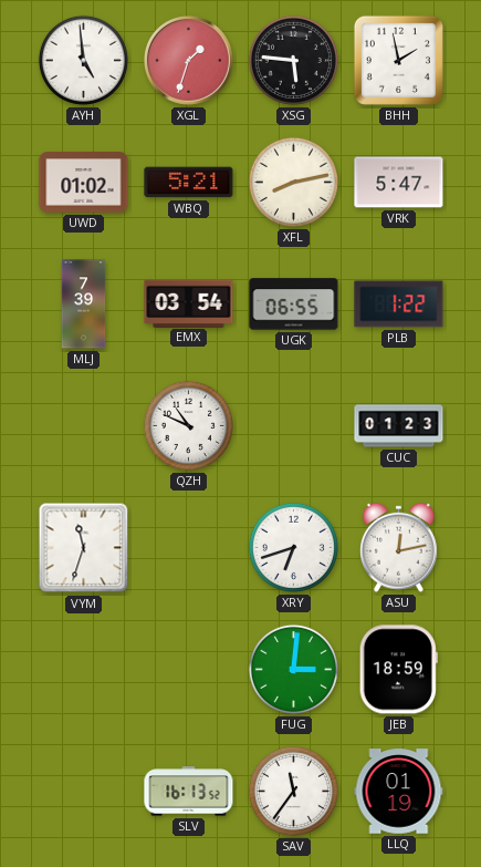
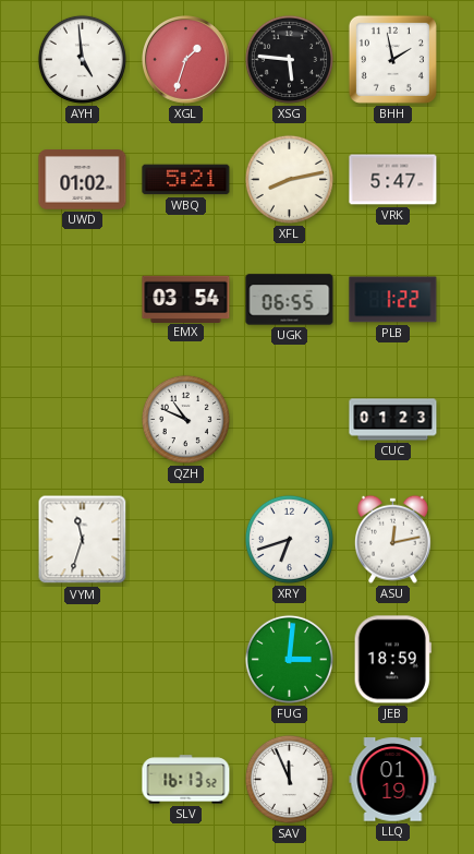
MLJ: 7:39 -> none
SAV: 11:36 -> 11:56
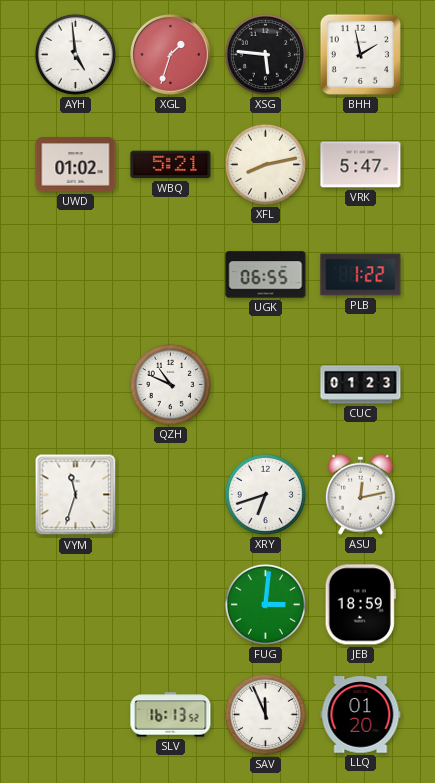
EMX: 03:54 -> none
LLQ: 01:19 -> 01:20
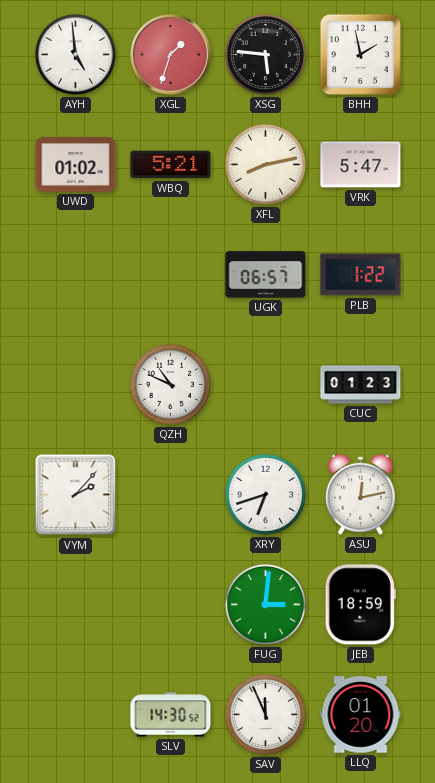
UGK: 06:55 -> 06:57
VYM: 11:33 -> 2:07
SLV: 16:13 -> 14:30
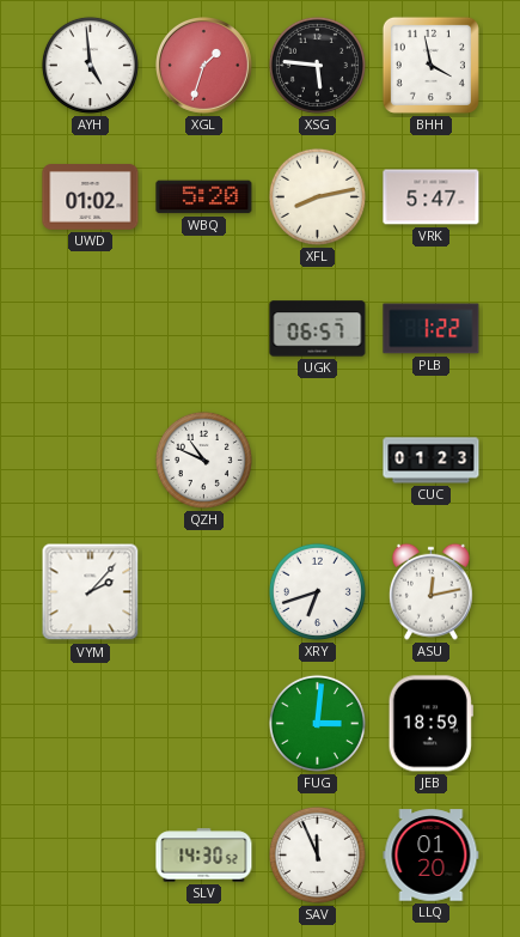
BHH: 1:58 -> 3:58
WBQ: 5:21 -> 5:20
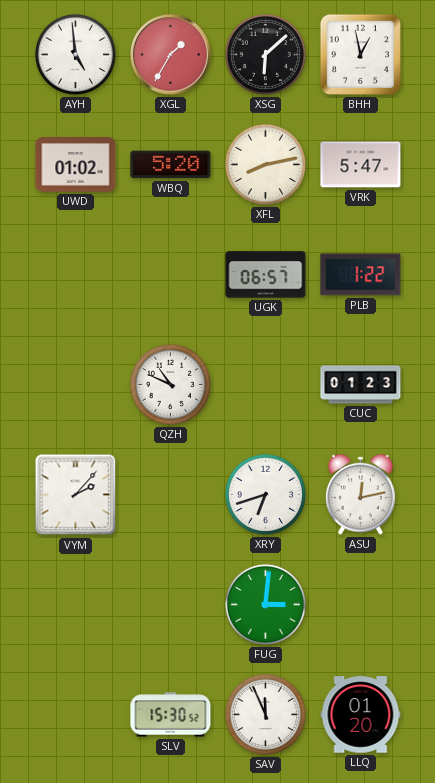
XGL: 1:33 -> 1:35
XSG: 5:46 -> 6:08
BHH: 3:58 -> 12:58
JEB: 18:59 -> none
SLV: 14:30 -> 15:30
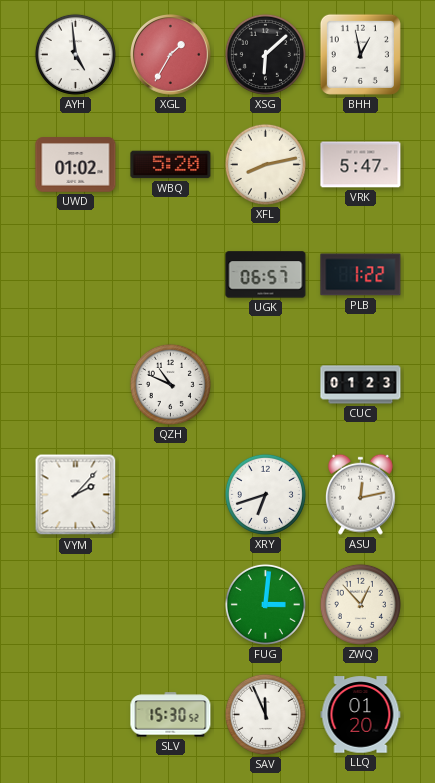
ZWQ: none -> 12:53
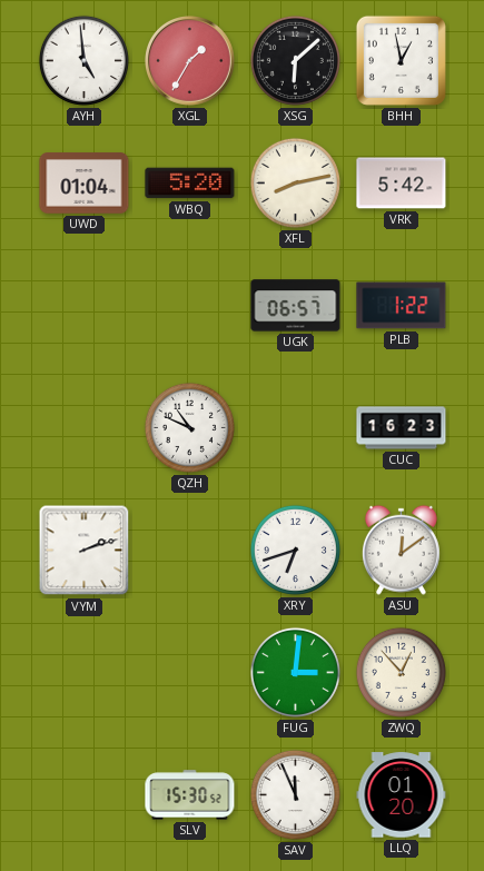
UWD: 01:02 -> 01:04
VRK: 5:47 -> 5:42
CUC: 01:23 -> 16:23
VYM: 2:07 -> 2:12
ASU: 12:13 -> 12:09
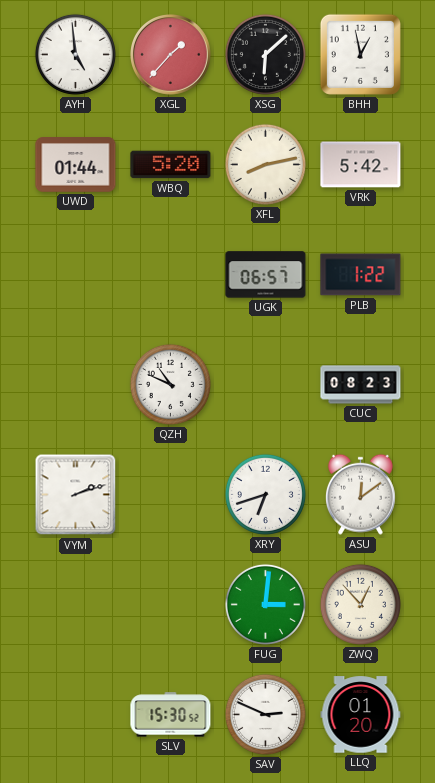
XGL: 1:35 -> 1:37
UWD: 01:04 -> 01:44
CUC: 16:23 -> 08:23
SAV: 11:56 -> 2:49
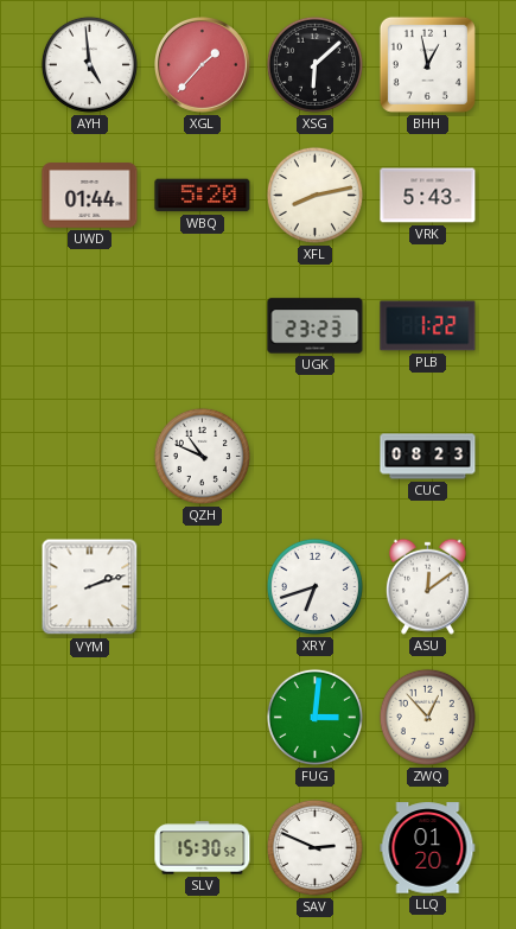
VRK: 5:42 -> 5:43
UGK: 06:57 -> 23:23
